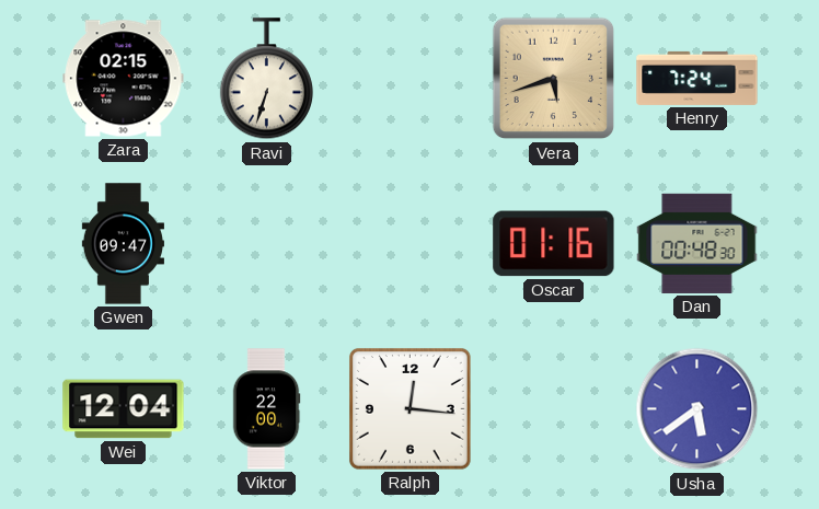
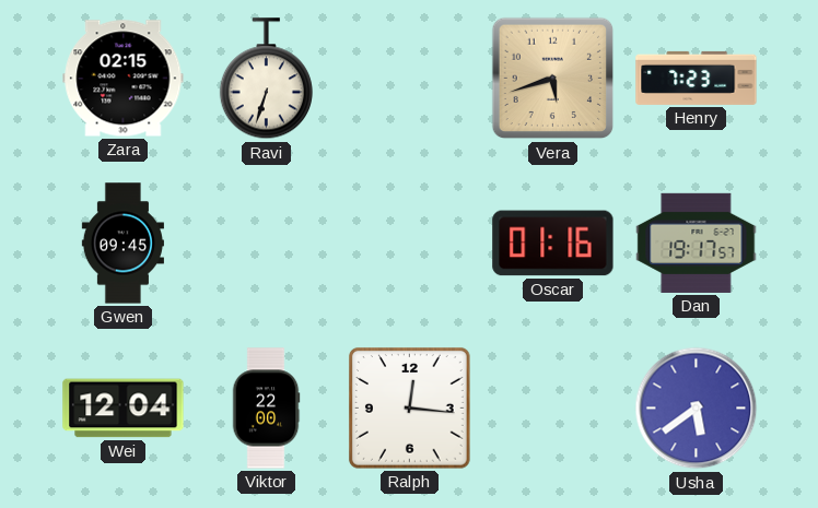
Henry: 7:24 -> 7:23
Gwen: 09:47 -> 09:45
Dan: 00:48 -> 19:17
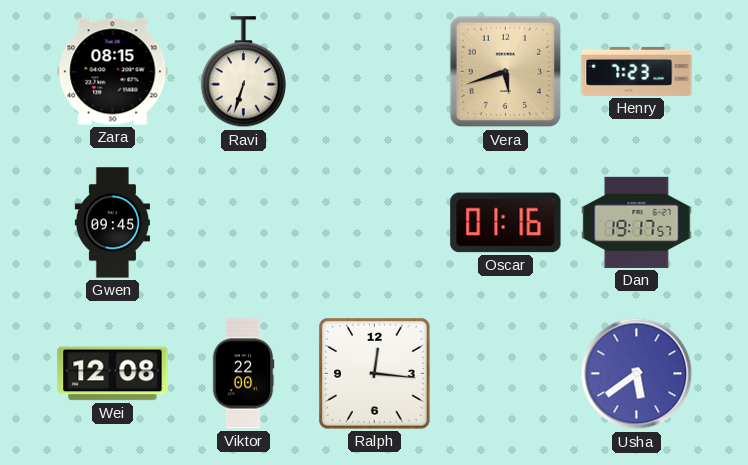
Zara: 02:15 -> 08:15
Wei: 12:04 -> 12:08
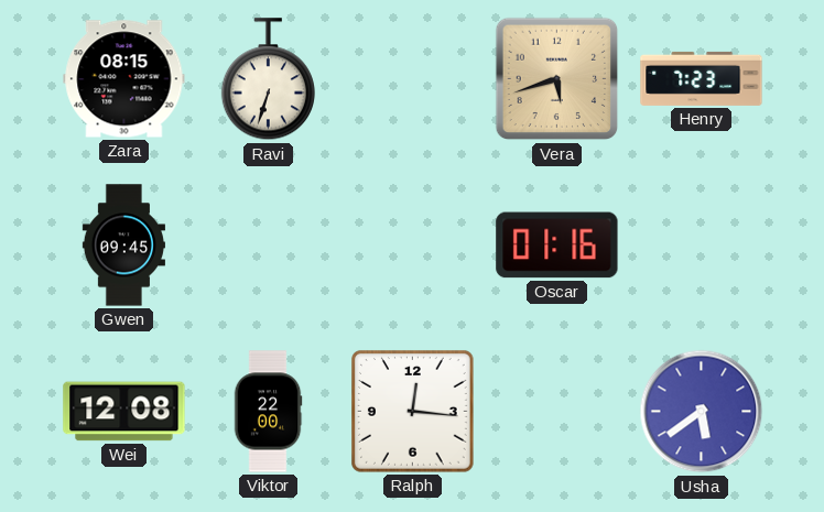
Dan: 19:17 -> none
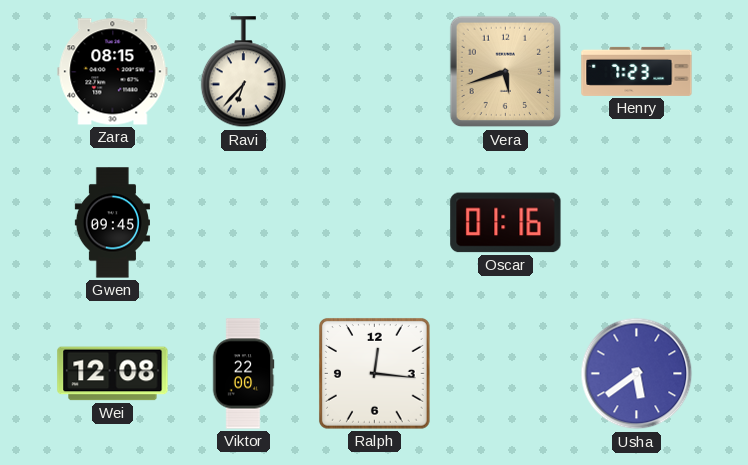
Ravi: 6:33 -> 6:37
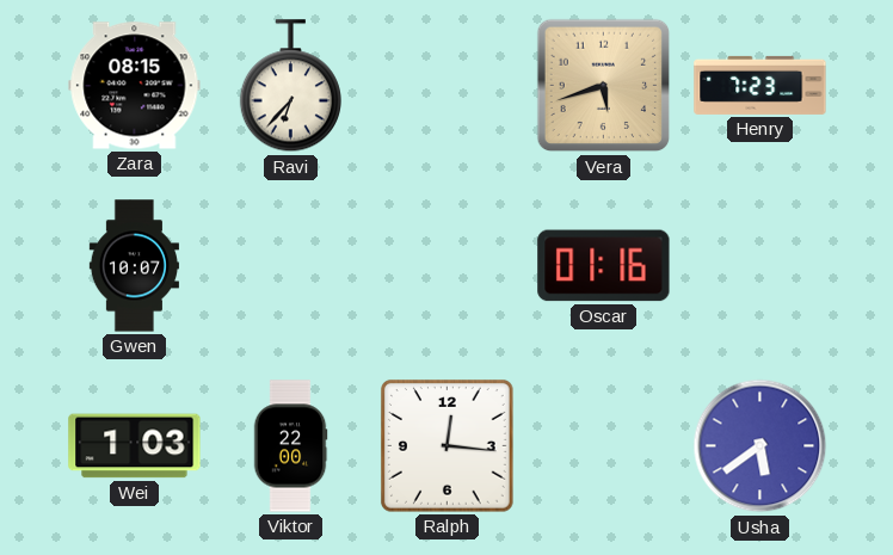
Gwen: 09:45 -> 10:07
Wei: 12:08 -> 1:03
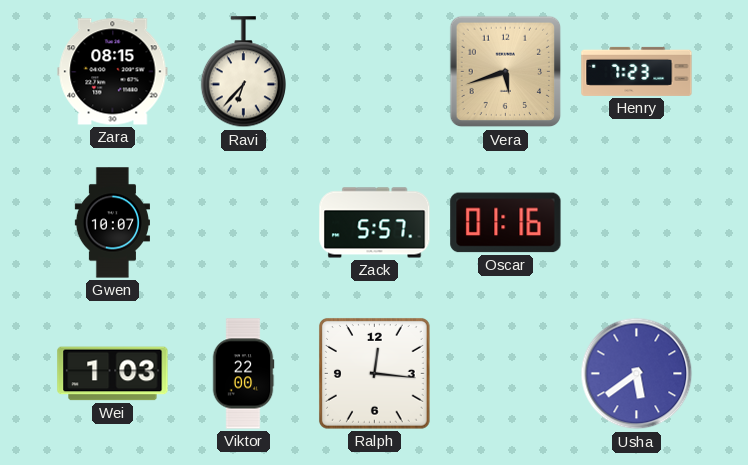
Zack: none -> 5:57
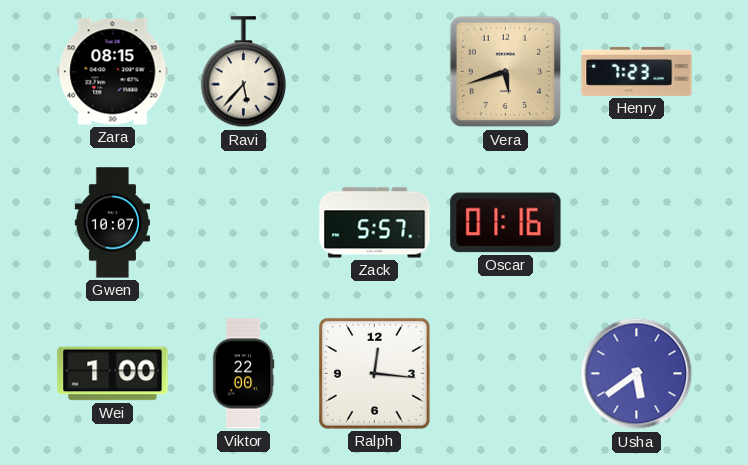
Ravi: 6:37 -> 5:37
Wei: 1:03 -> 1:00
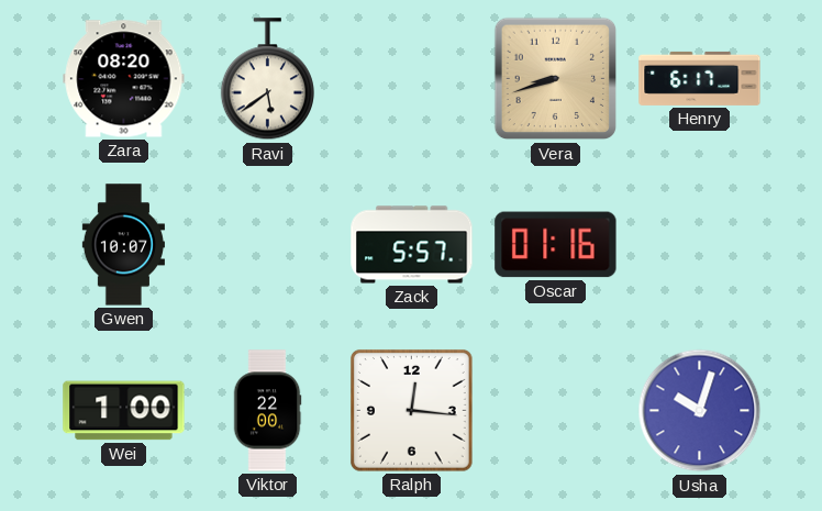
Zara: 08:15 -> 08:20
Ravi: 5:37 -> 5:39
Vera: 5:42 -> 8:42
Henry: 7:23 -> 6:17
Usha: 5:39 -> 10:03
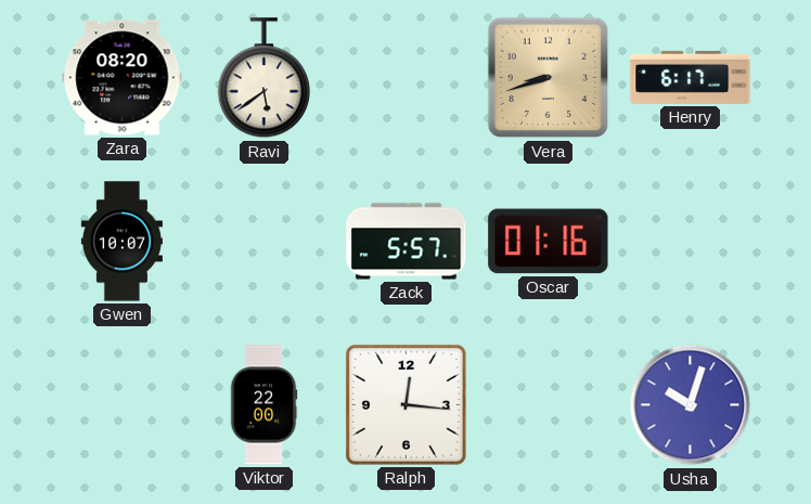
Wei: 1:00 -> none
